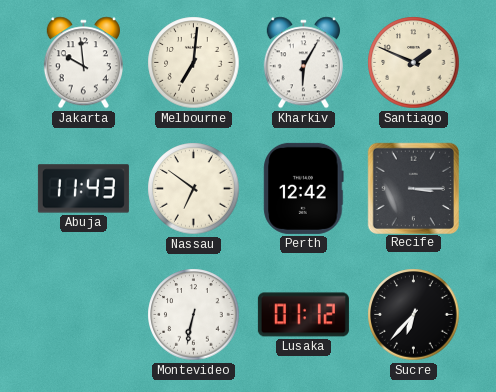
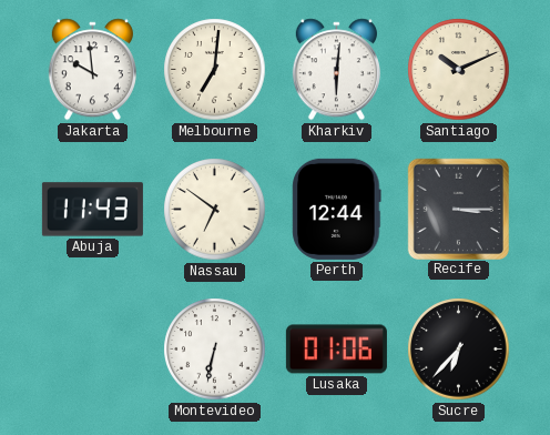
Kharkiv: 6:05 -> 6:01
Santiago: 1:49 -> 10:11
Perth: 12:42 -> 12:44
Lusaka: 01:12 -> 01:06
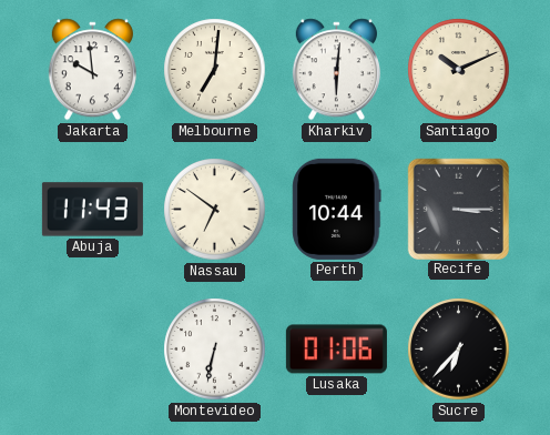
Perth: 12:44 -> 10:44
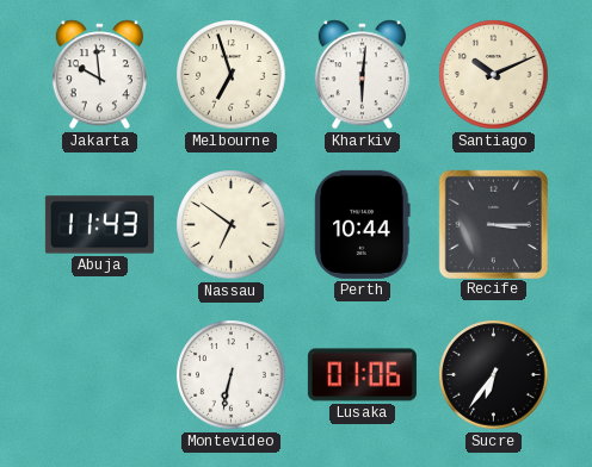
Melbourne: 7:01 -> 6:57
Sucre: 6:37 -> 6:36
